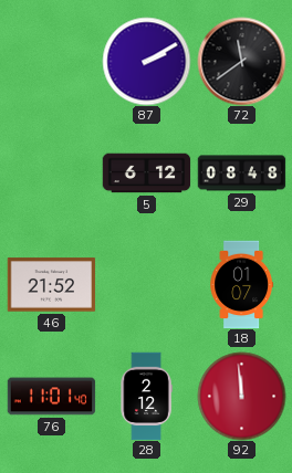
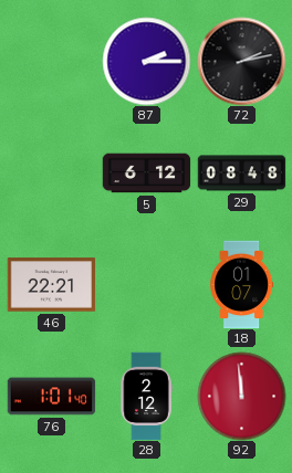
87: 2:10 -> 2:15
72: 11:39 -> 2:13
46: 21:52 -> 22:21
76: 11:01 -> 1:01
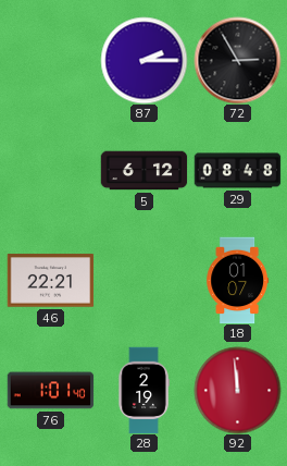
72: 2:13 -> 2:55
28: 2:12 -> 2:19
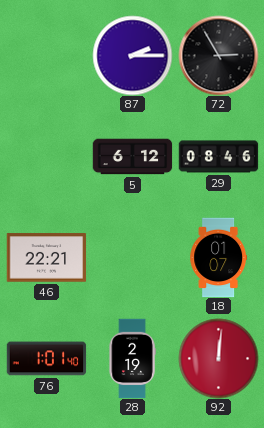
29: 08:48 -> 08:46
92: 11:59 -> 12:01
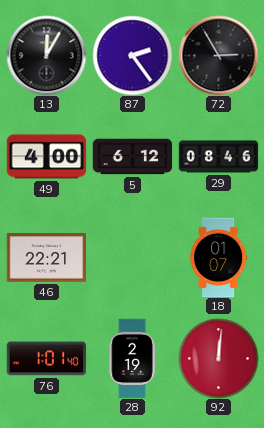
13: none -> 12:05
87: 2:15 -> 2:24
49: none -> 4:00
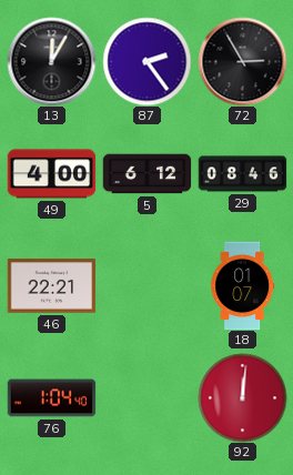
76: 1:01 -> 1:04
28: 2:19 -> none
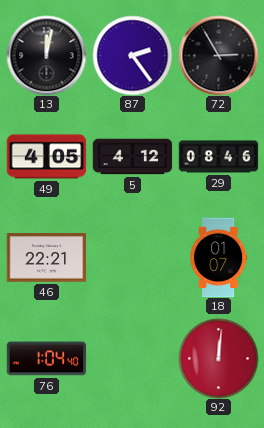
13: 12:05 -> 12:02
49: 4:00 -> 4:05
5: 6:12 -> 4:12
